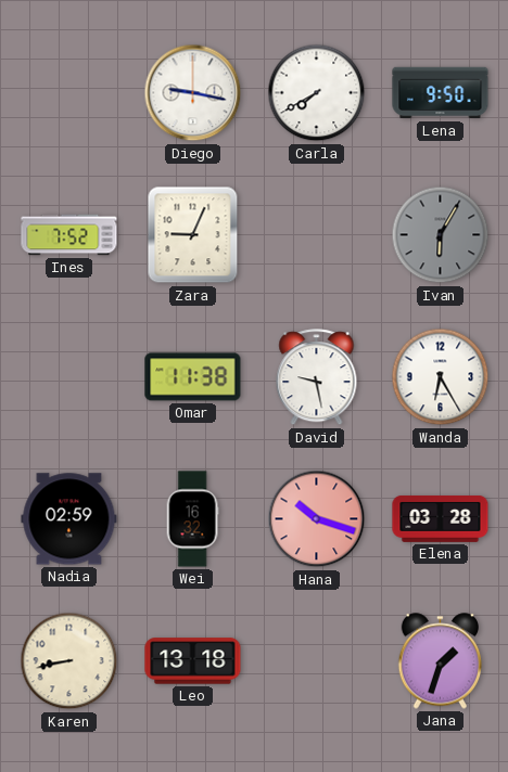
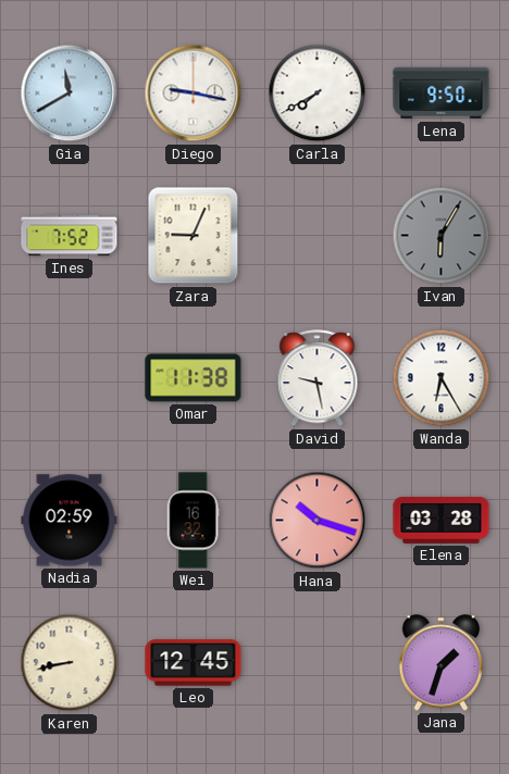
Gia: none -> 11:40
Leo: 13:18 -> 12:45
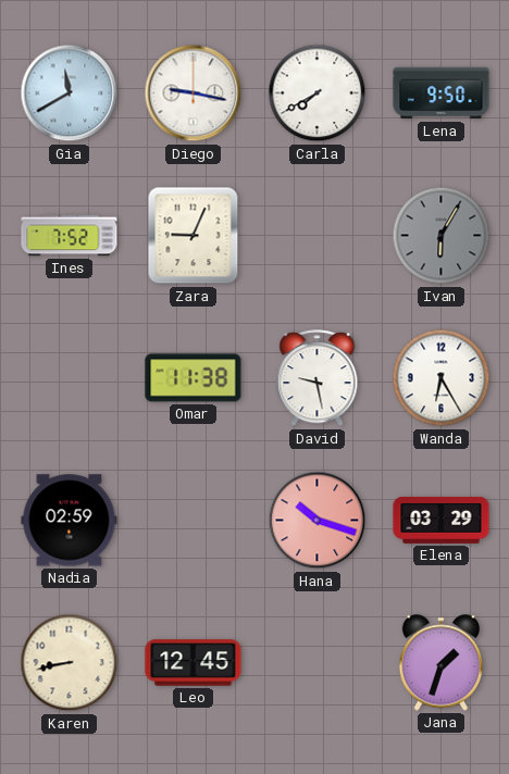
Wei: 16:32 -> none
Elena: 03:28 -> 03:29
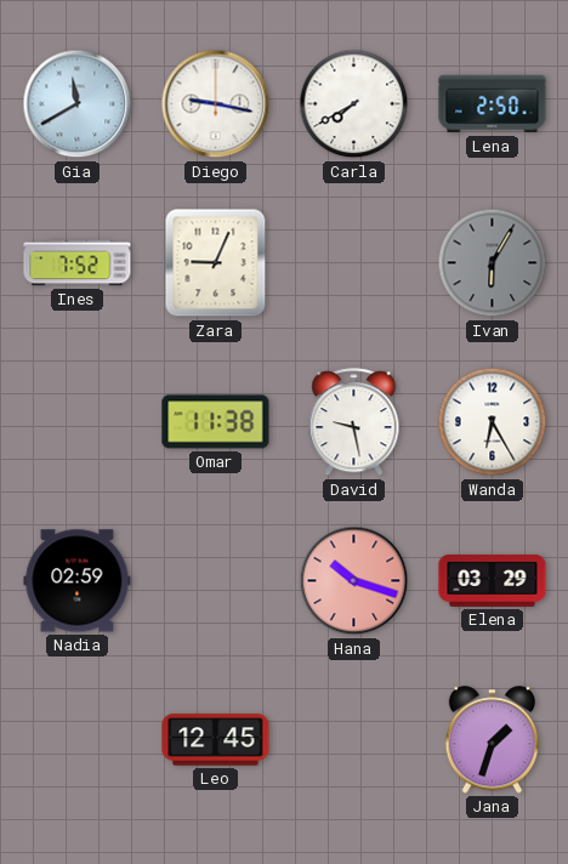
Lena: 9:50 -> 2:50
Karen: 8:43 -> none
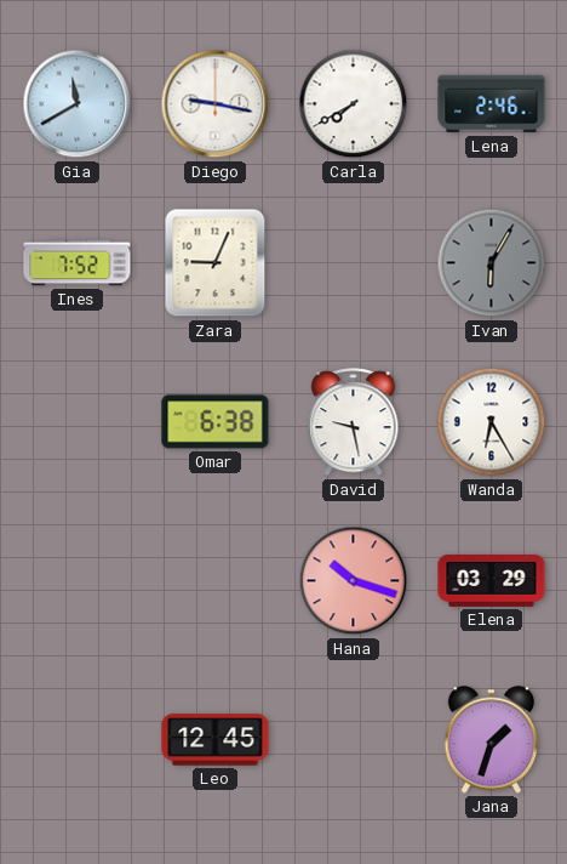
Lena: 2:50 -> 2:46
Omar: 11:38 -> 6:38
Nadia: 02:59 -> none
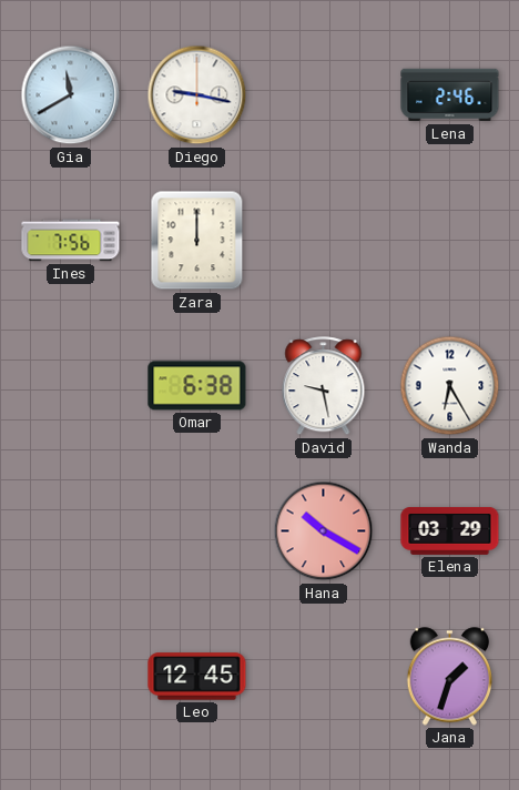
Carla: 7:40 -> none
Ines: 7:52 -> 7:56
Zara: 9:04 -> 12:00
Ivan: 6:05 -> none
Hana: 10:18 -> 10:20
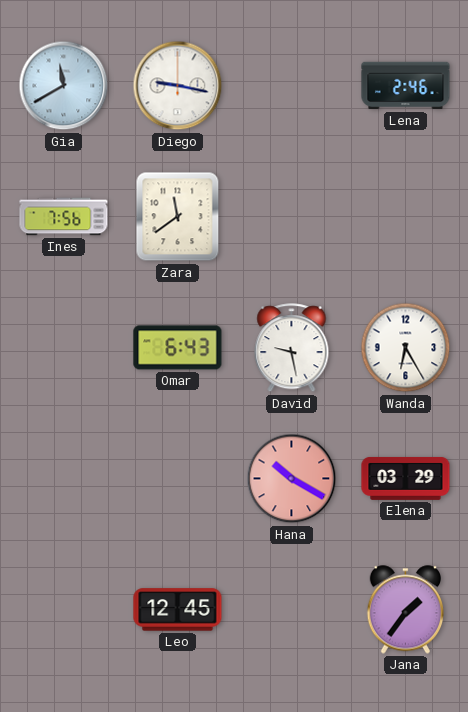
Zara: 12:00 -> 11:39
Omar: 6:38 -> 6:43
Jana: 1:33 -> 1:36
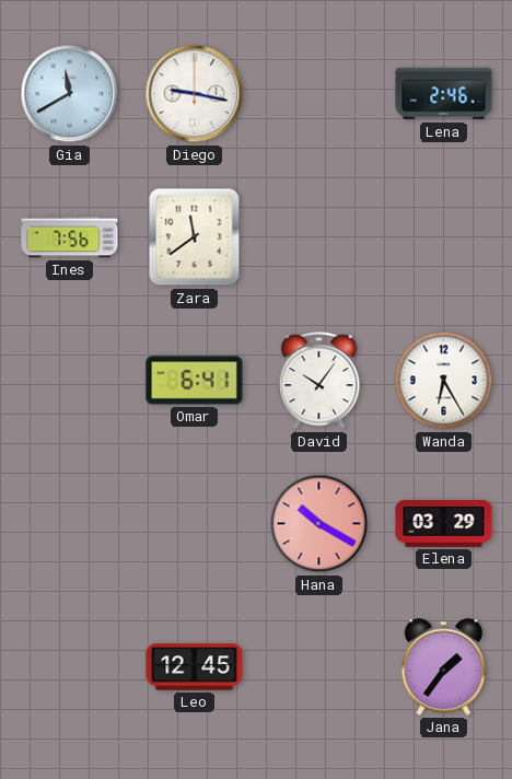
Omar: 6:43 -> 6:41
David: 9:28 -> 10:06
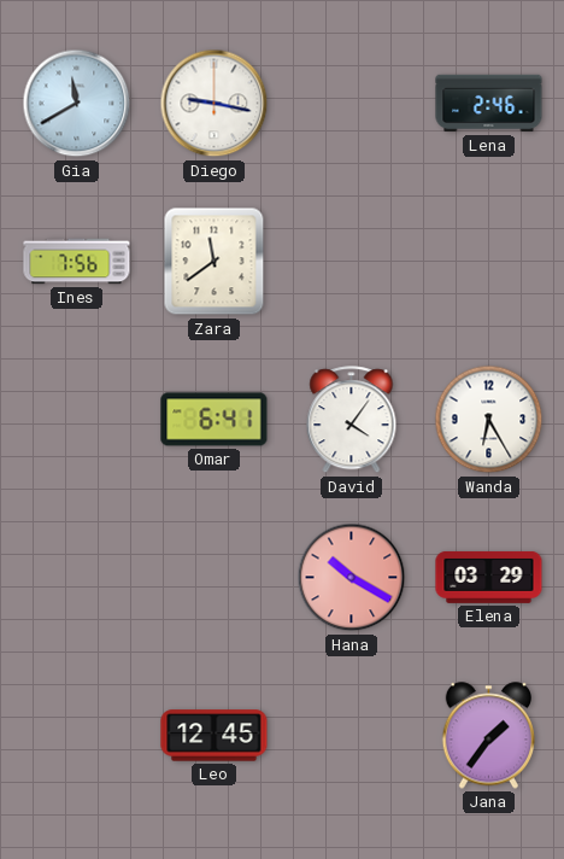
David: 10:06 -> 4:06
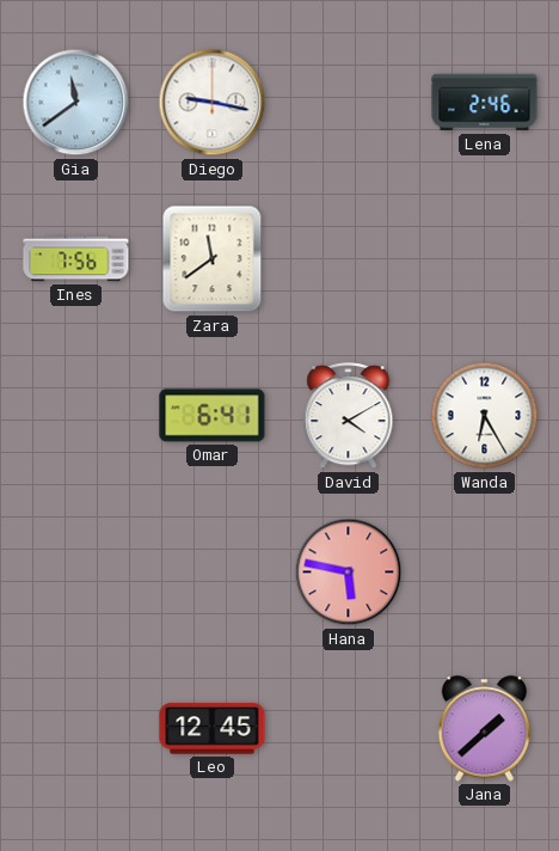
Gia: 11:40 -> 11:39
David: 4:06 -> 4:10
Hana: 10:20 -> 5:47
Elena: 03:29 -> none
Jana: 1:36 -> 1:38
